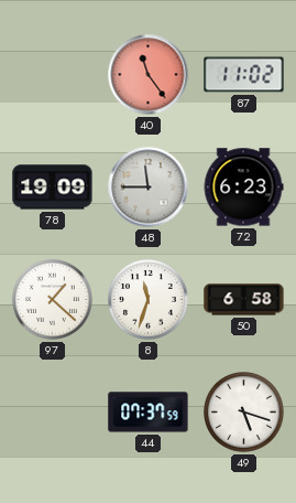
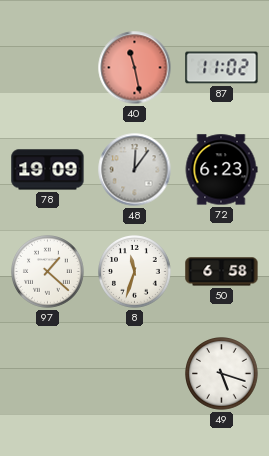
40: 11:24 -> 11:28
48: 11:45 -> 12:06
44: 07:37 -> none
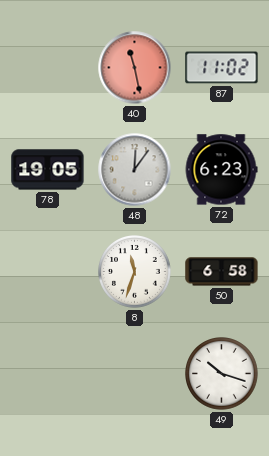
78: 19:09 -> 19:05
97: 1:22 -> none
49: 5:18 -> 10:18
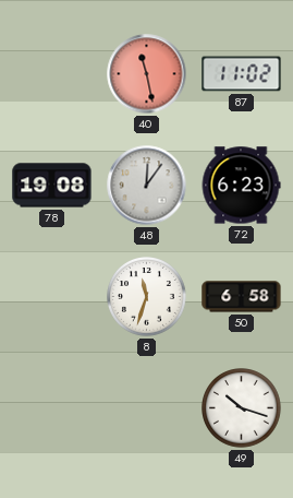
78: 19:05 -> 19:08
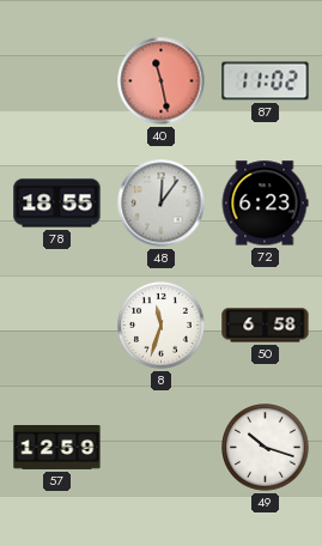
78: 19:08 -> 18:55
57: none -> 12:59
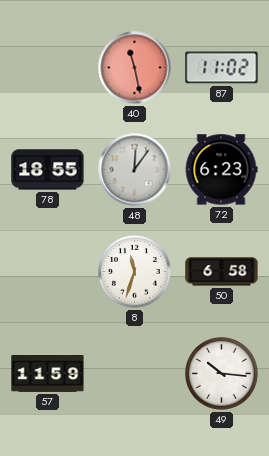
57: 12:59 -> 11:59
49: 10:18 -> 10:16
